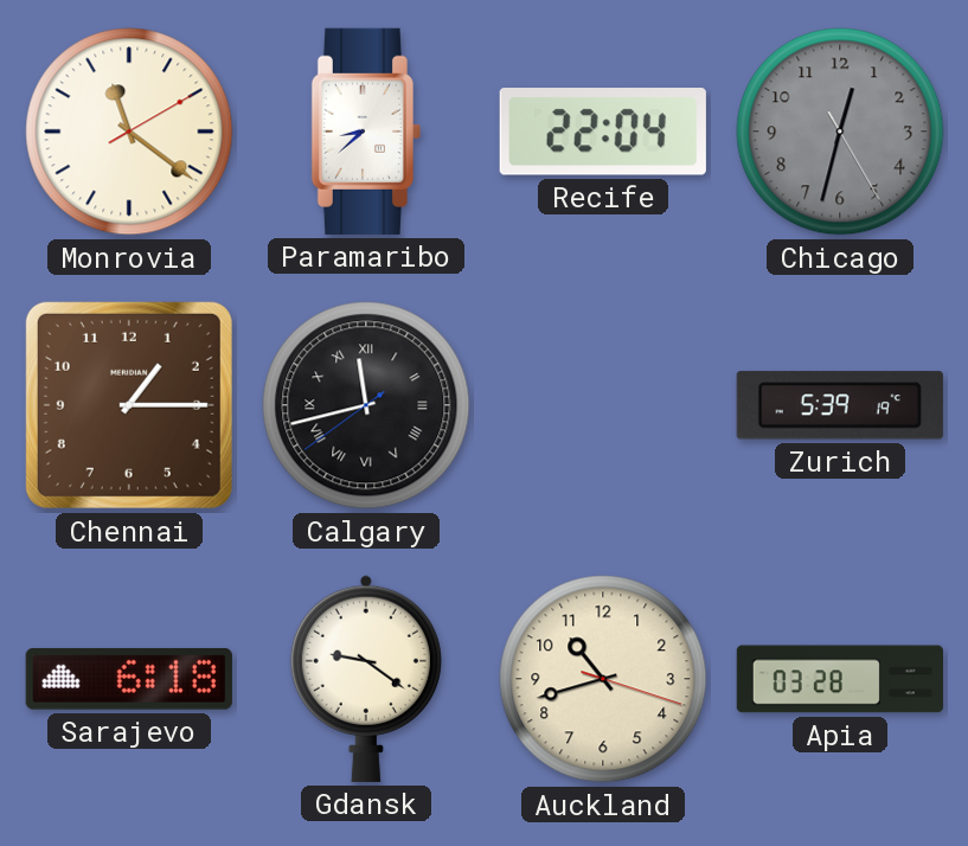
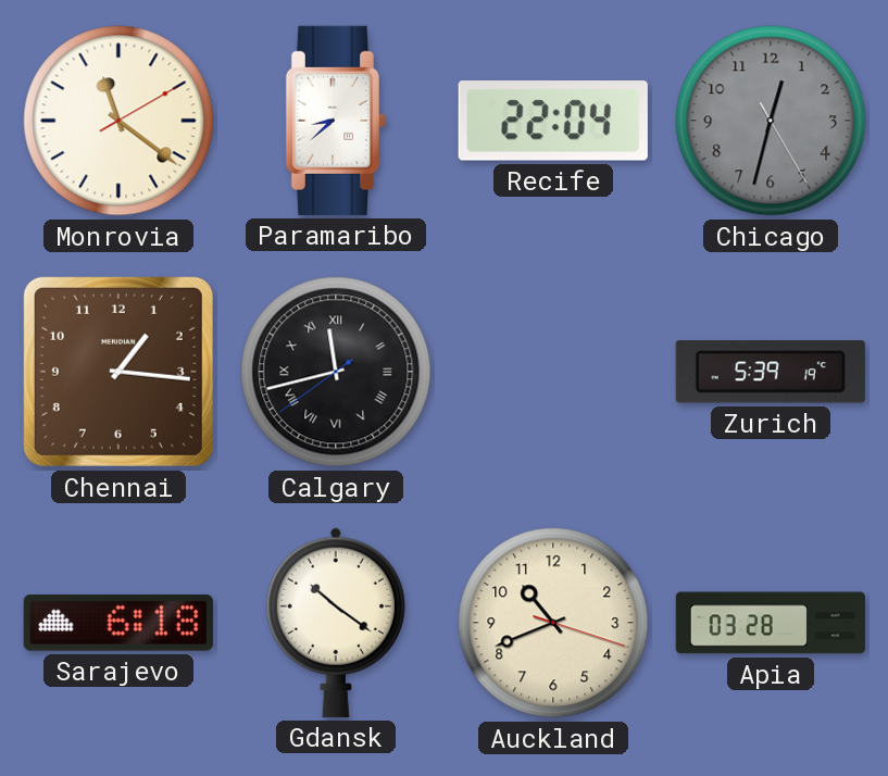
Chennai: 1:15 -> 1:16
Gdansk: 9:21 -> 10:21
Auckland: 10:42 -> 10:41
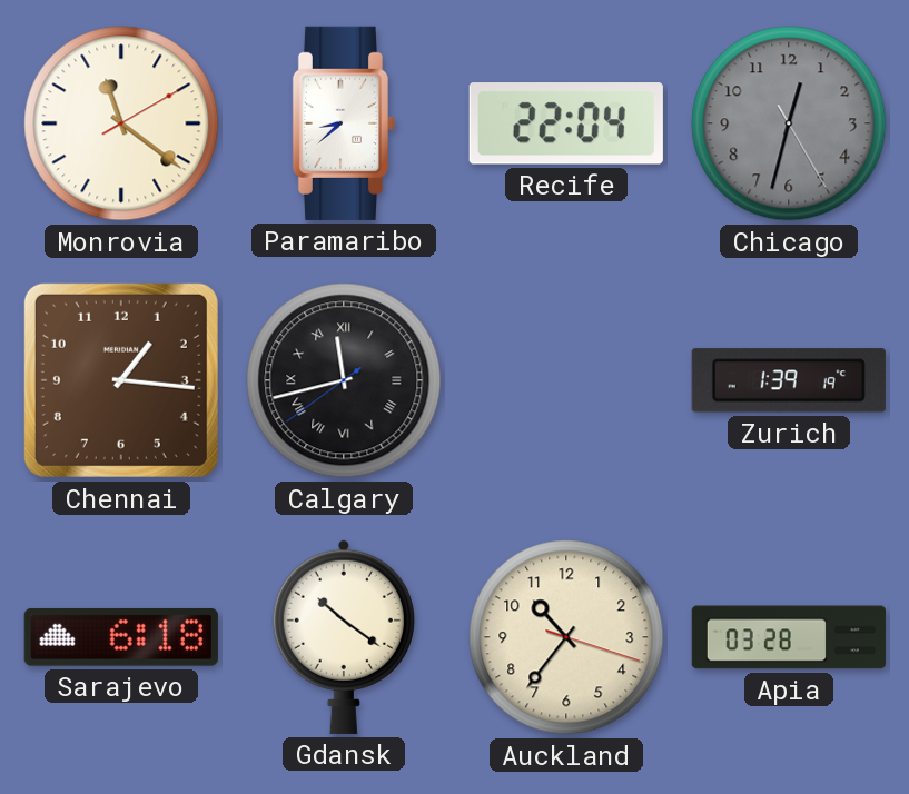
Zurich: 5:39 -> 1:39
Auckland: 10:41 -> 10:36
